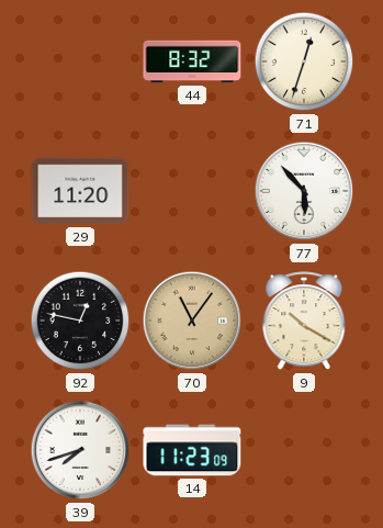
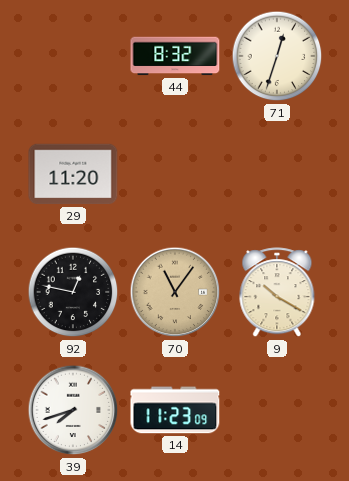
77: 5:53 -> none
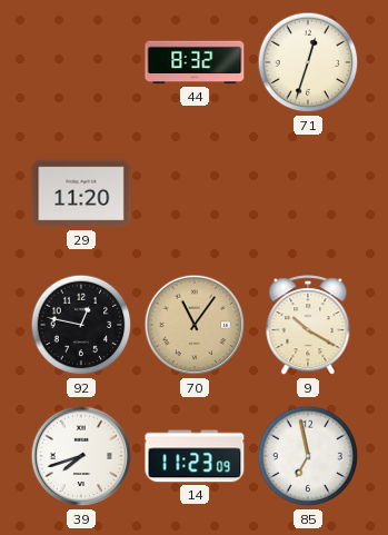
85: none -> 6:58
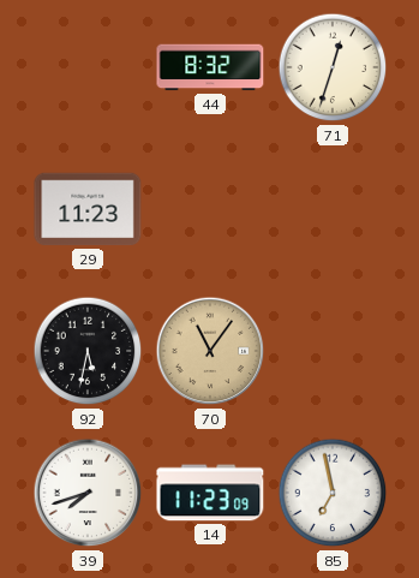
29: 11:20 -> 11:23
92: 12:47 -> 5:32
9: 10:20 -> none
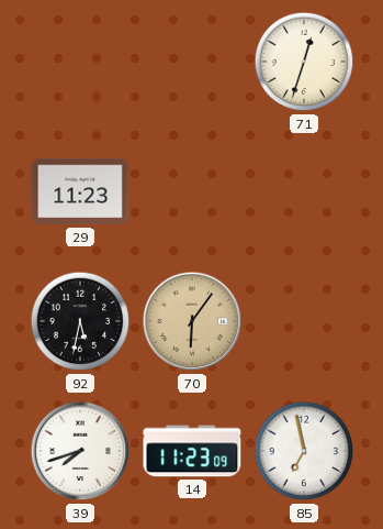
44: 8:32 -> none
70: 11:06 -> 6:06
